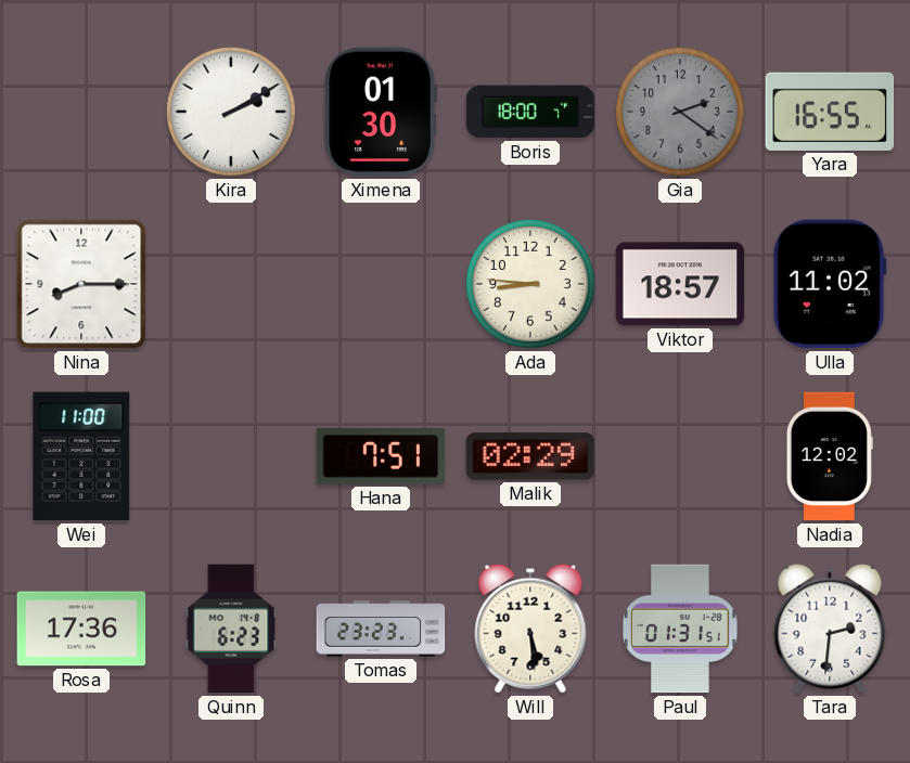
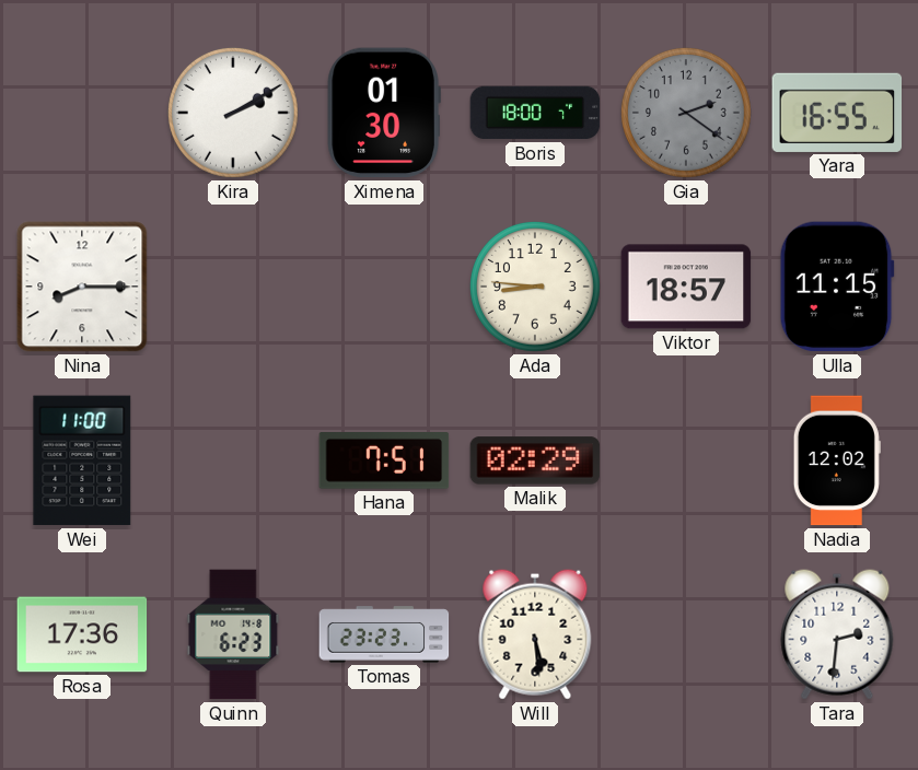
Ulla: 11:02 -> 11:15
Paul: 01:31 -> none
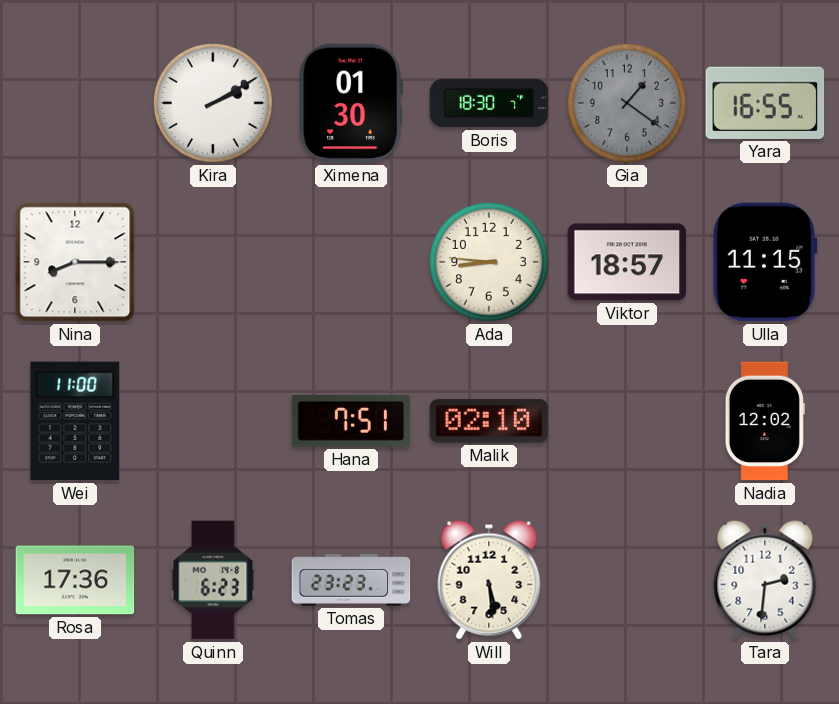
Boris: 18:00 -> 18:30
Gia: 2:21 -> 1:21
Malik: 02:29 -> 02:10
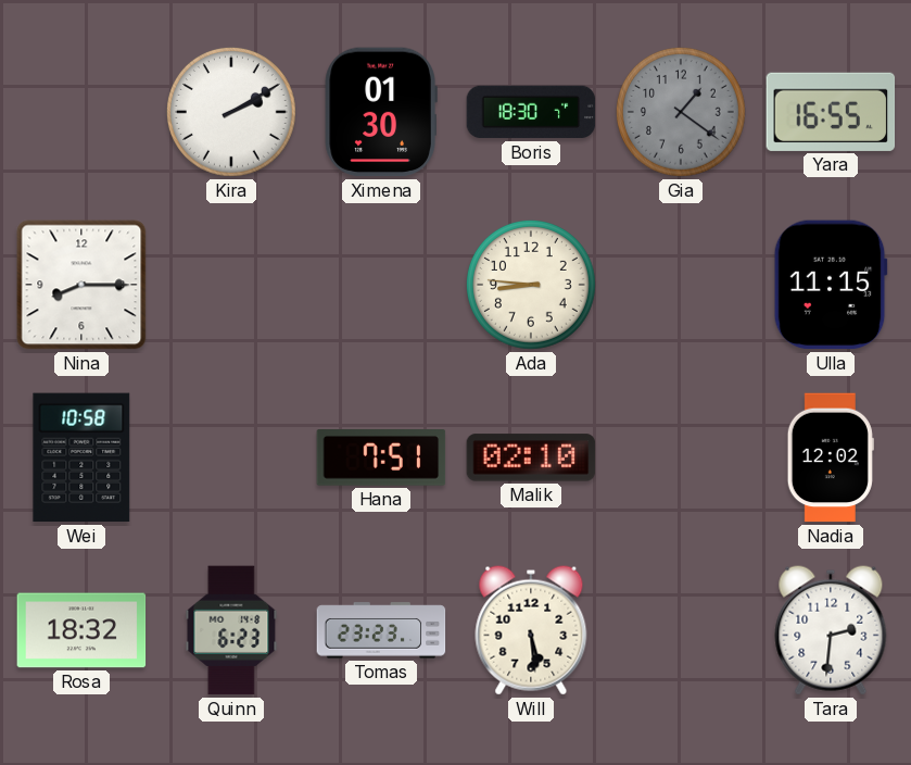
Viktor: 18:57 -> none
Wei: 11:00 -> 10:58
Rosa: 17:36 -> 18:32
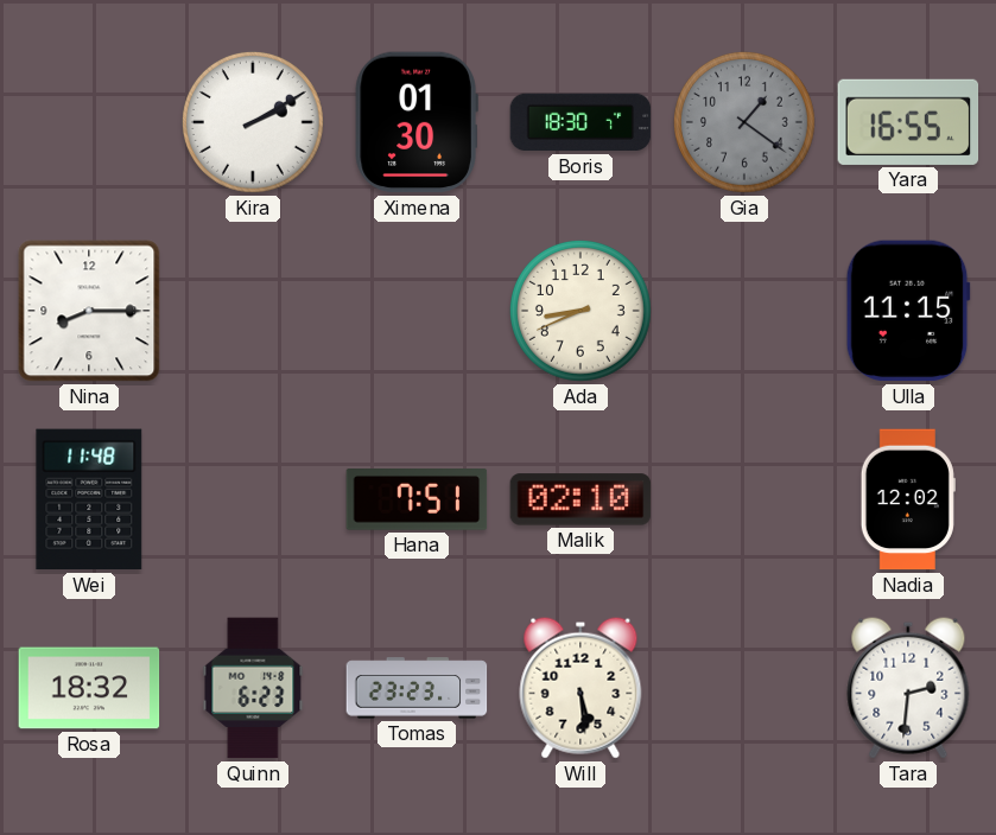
Ada: 8:46 -> 8:41
Wei: 10:58 -> 11:48
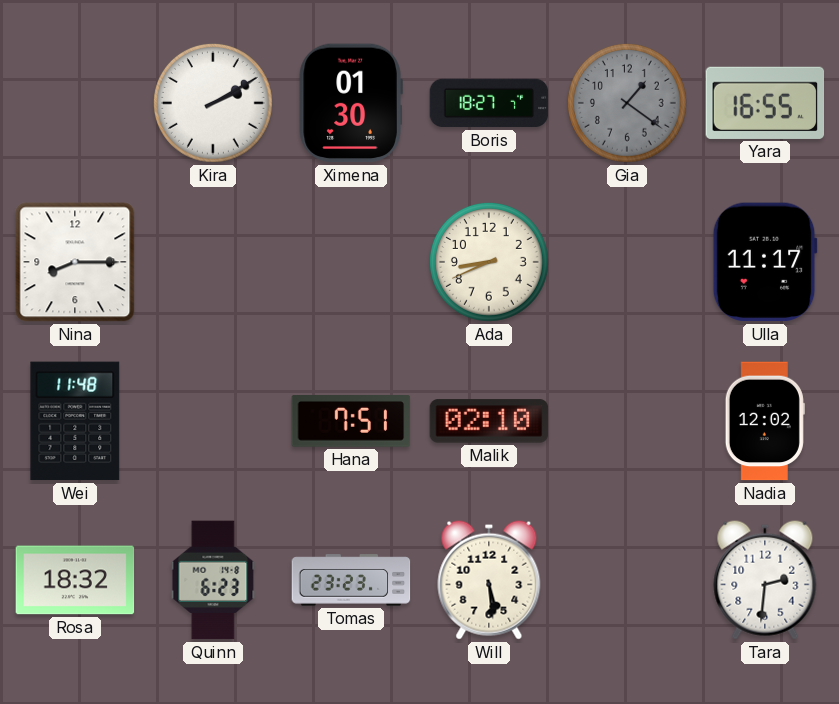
Boris: 18:30 -> 18:27
Ulla: 11:15 -> 11:17
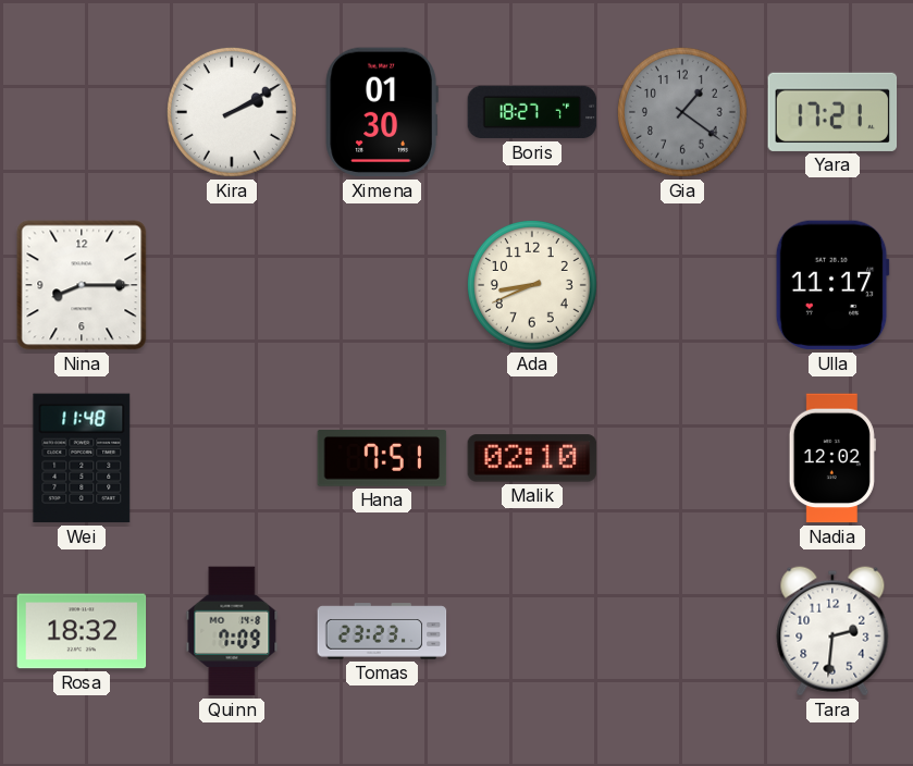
Yara: 16:55 -> 17:21
Quinn: 6:23 -> 7:09
Will: 5:29 -> none
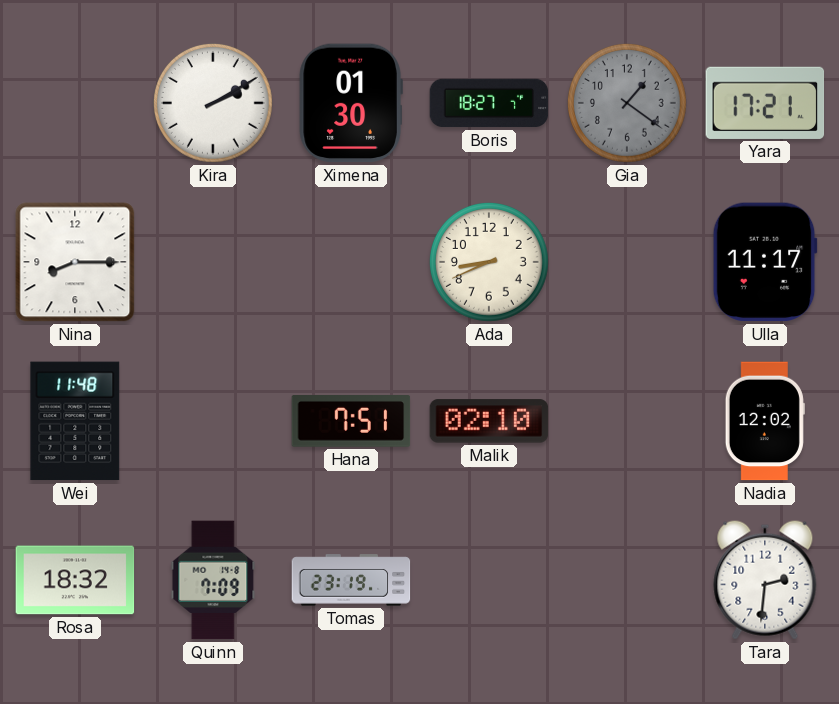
Tomas: 23:23 -> 23:19
